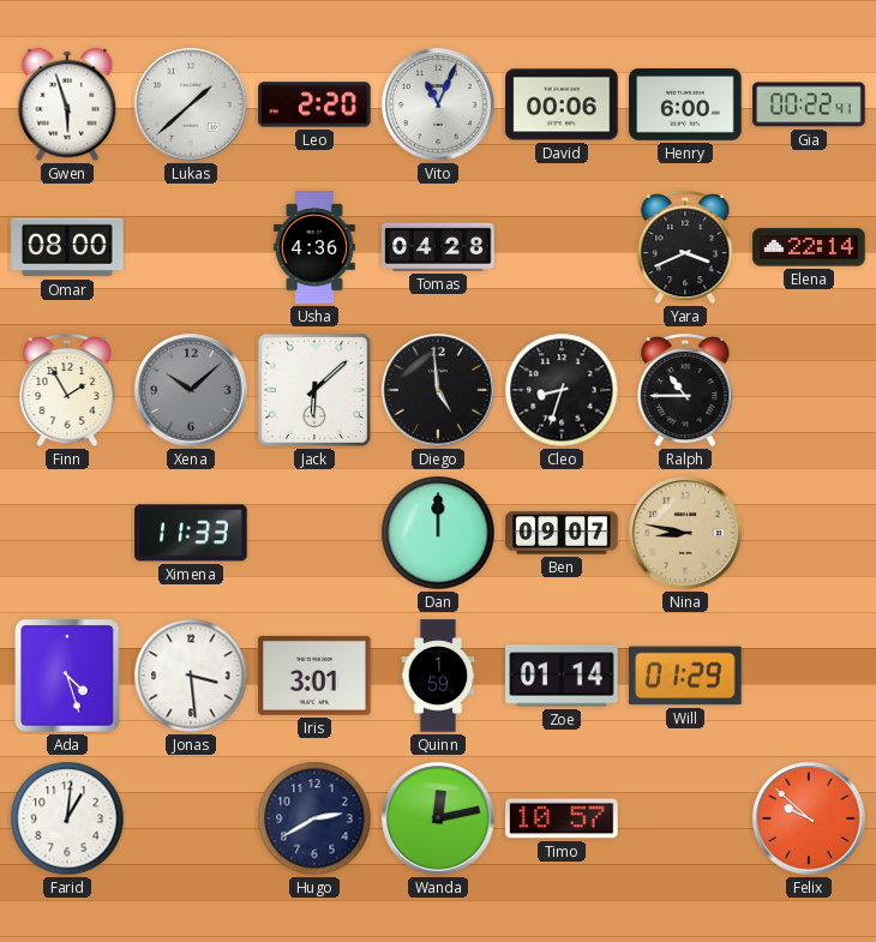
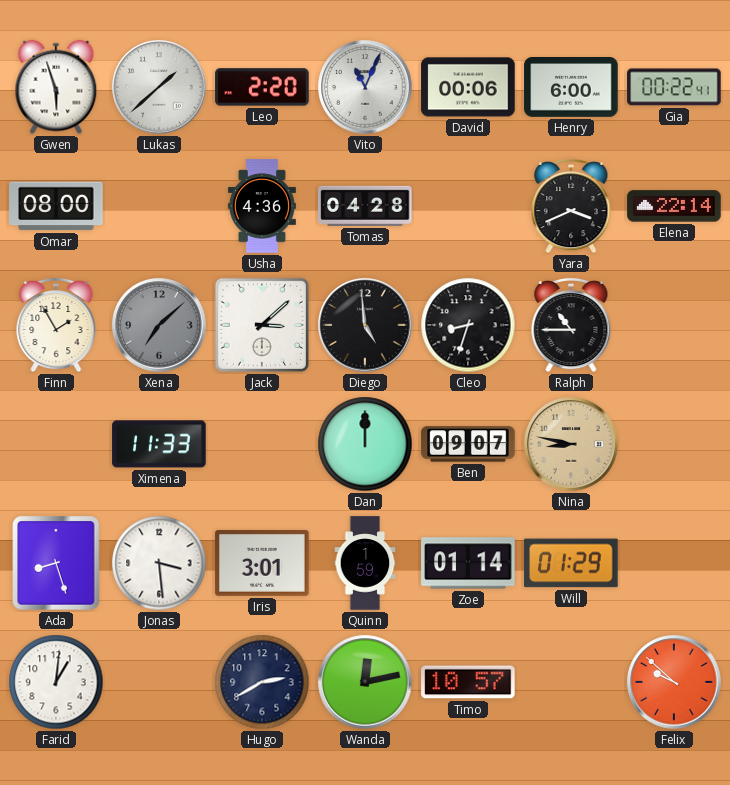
Xena: 10:08 -> 7:08
Jack: 6:08 -> 3:08
Ada: 4:27 -> 8:27
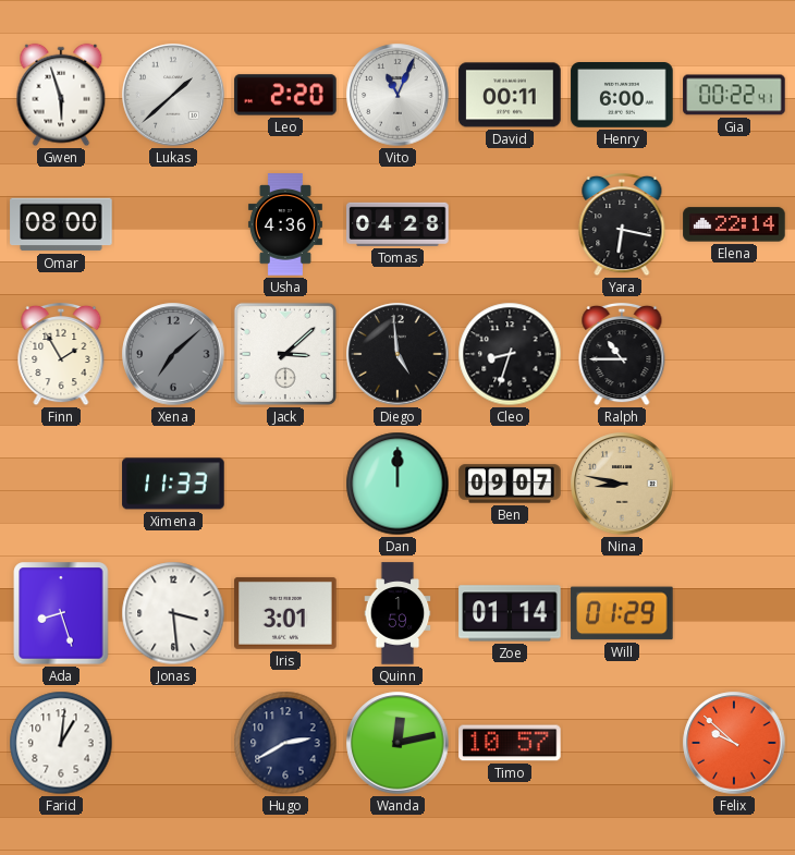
David: 00:06 -> 00:11
Yara: 3:41 -> 6:17
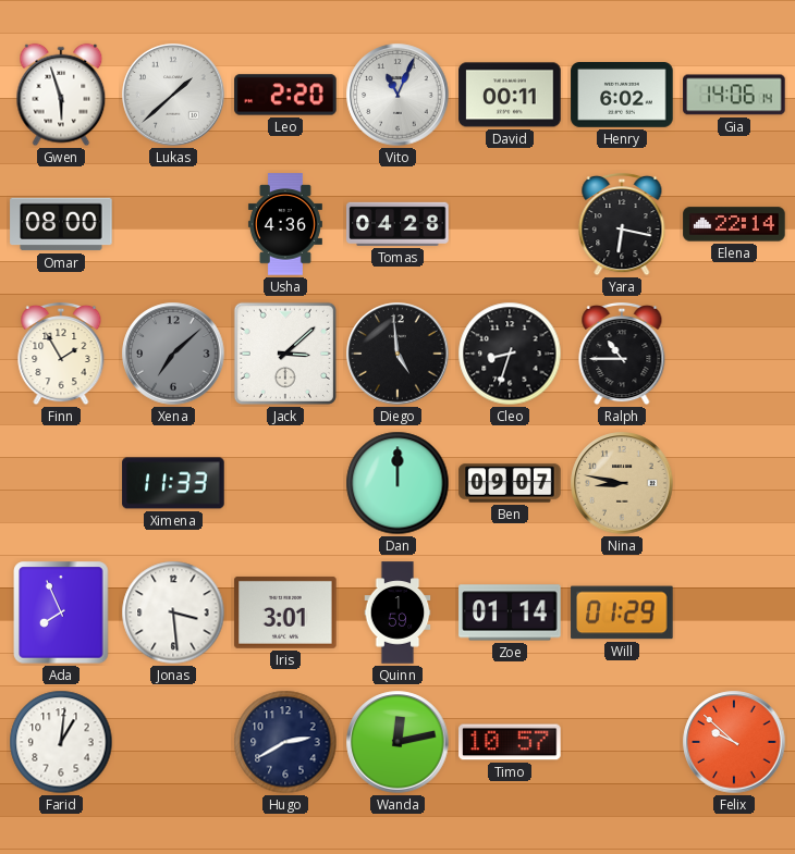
Henry: 6:00 -> 6:02
Gia: 00:22 -> 14:06
Ada: 8:27 -> 7:56
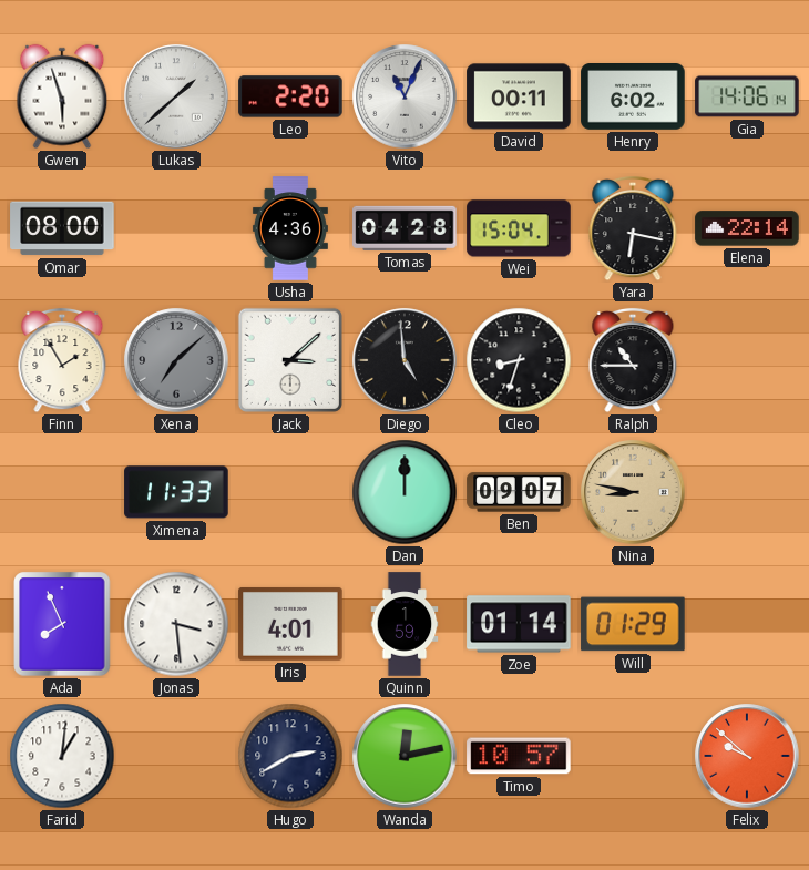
Wei: none -> 15:04
Iris: 3:01 -> 4:01
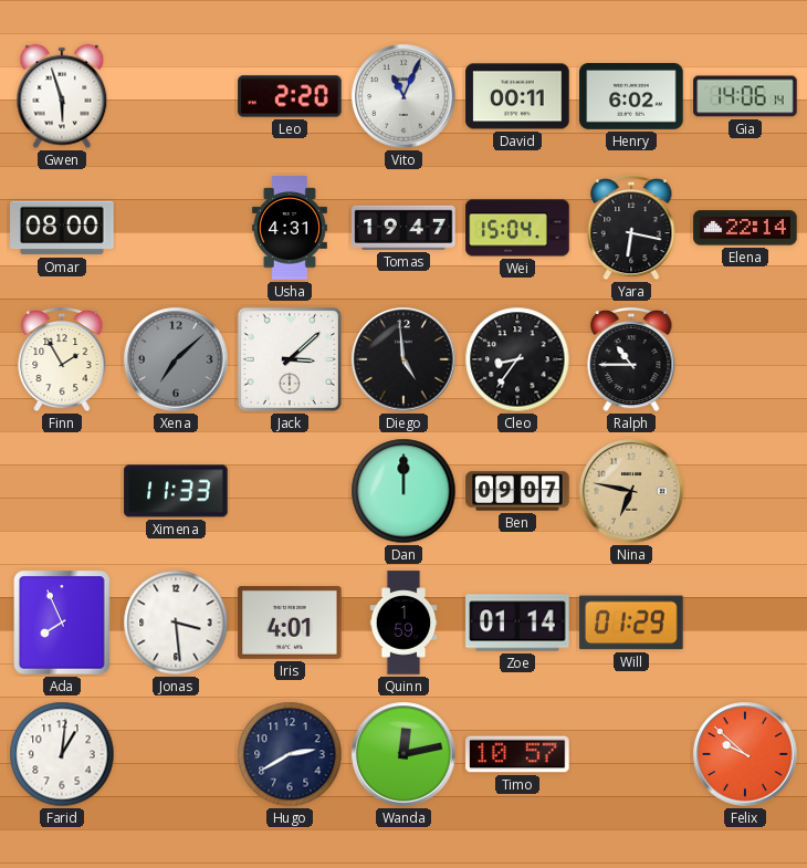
Lukas: 1:38 -> none
Usha: 4:36 -> 4:31
Tomas: 04:28 -> 19:47
Cleo: 8:33 -> 8:36
Nina: 8:47 -> 6:47
